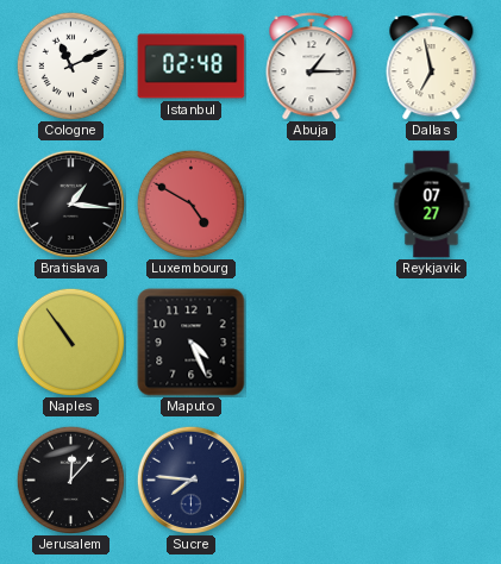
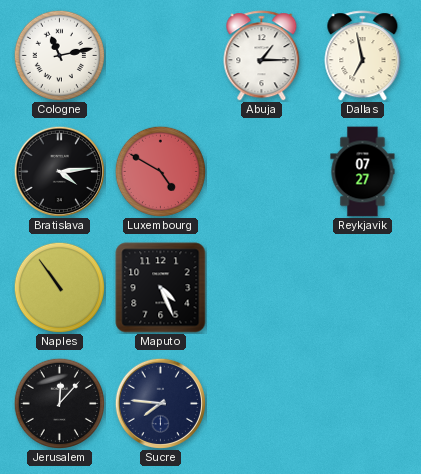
Cologne: 11:11 -> 11:13
Istanbul: 02:48 -> none
Bratislava: 1:16 -> 4:14
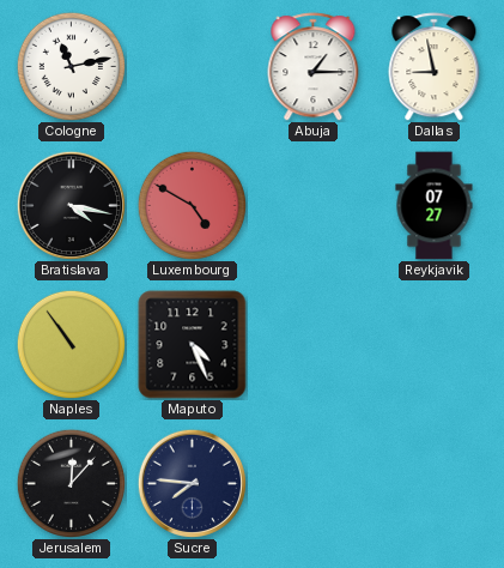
Dallas: 6:58 -> 8:58
Bratislava: 4:14 -> 4:17
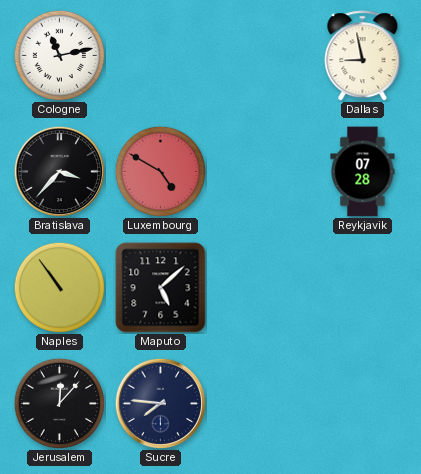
Abuja: 1:15 -> none
Bratislava: 4:17 -> 3:37
Reykjavik: 07:27 -> 07:28
Maputo: 4:26 -> 5:08
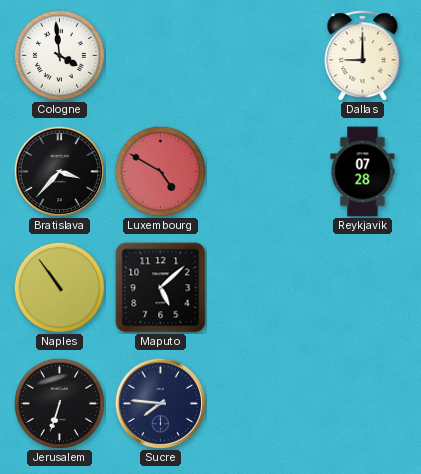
Cologne: 11:13 -> 3:59
Dallas: 8:58 -> 9:00
Jerusalem: 12:07 -> 6:33
